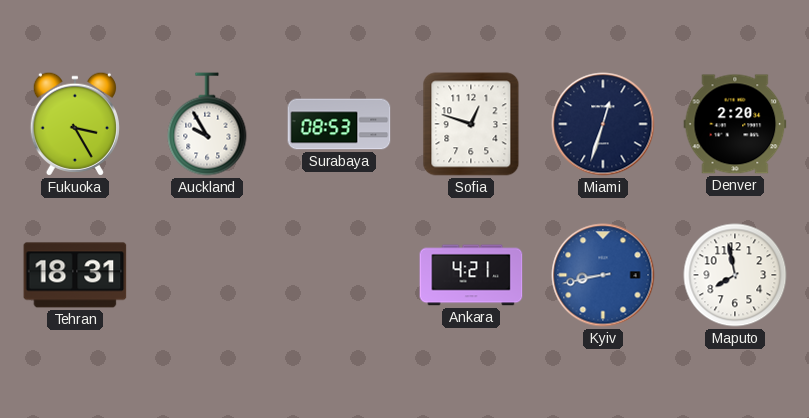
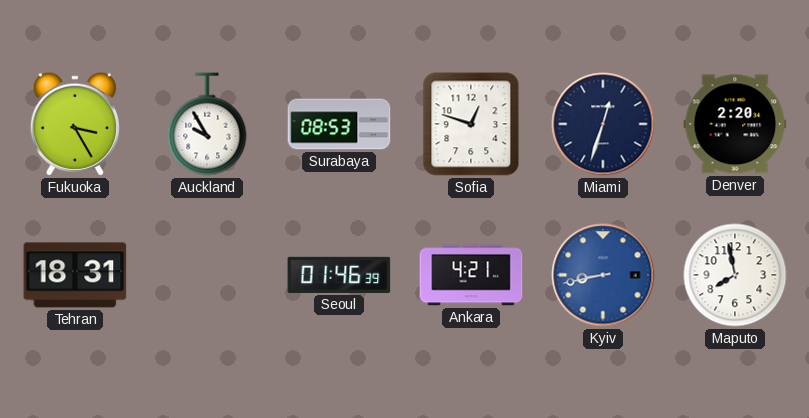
Seoul: none -> 01:46
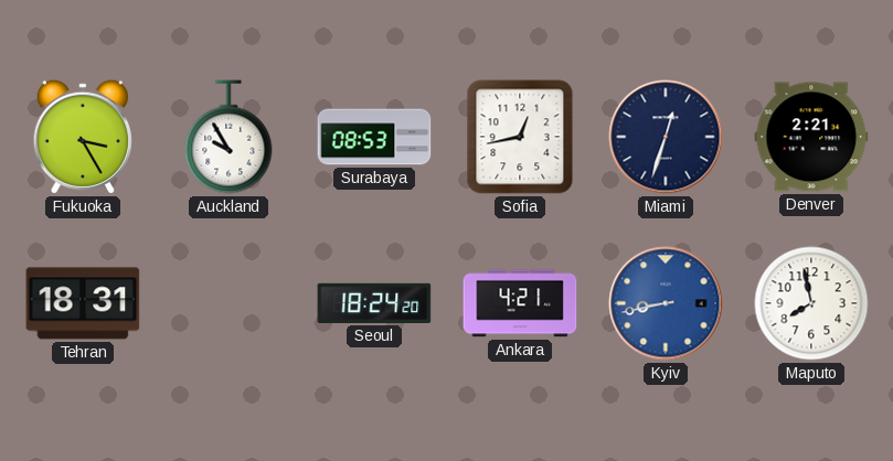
Sofia: 12:48 -> 12:43
Denver: 2:20 -> 2:21
Seoul: 01:46 -> 18:24
